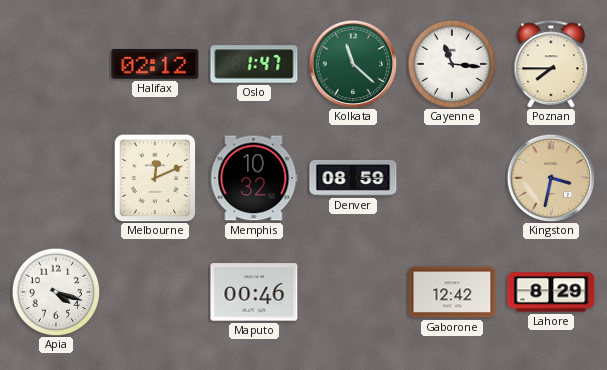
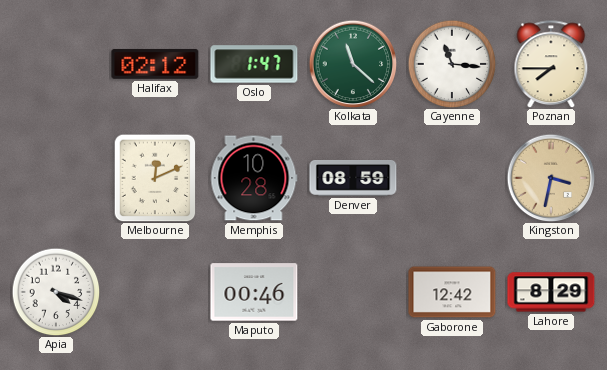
Memphis: 10:32 -> 10:28
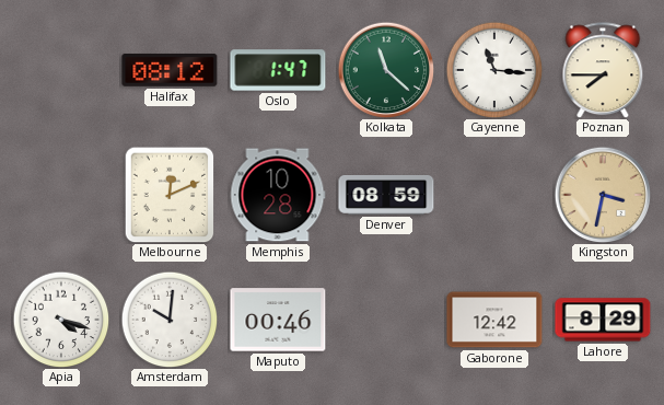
Halifax: 02:12 -> 08:12
Amsterdam: none -> 10:01
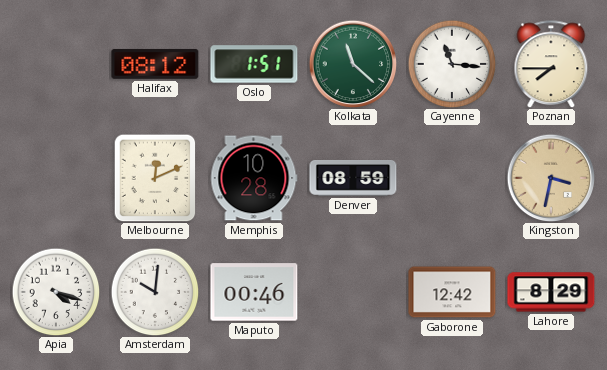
Oslo: 1:47 -> 1:51
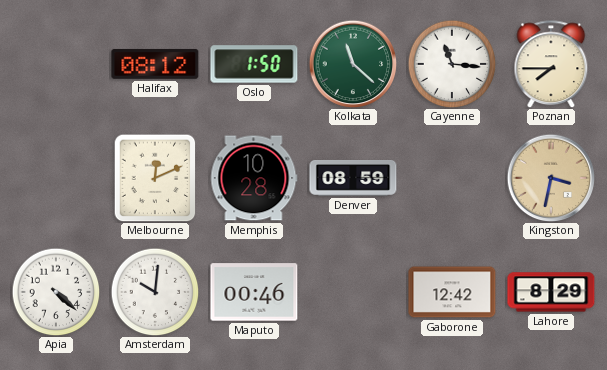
Oslo: 1:51 -> 1:50
Apia: 4:18 -> 4:22
